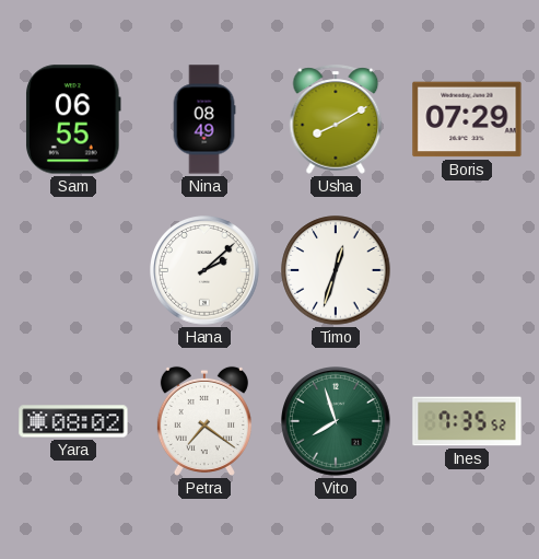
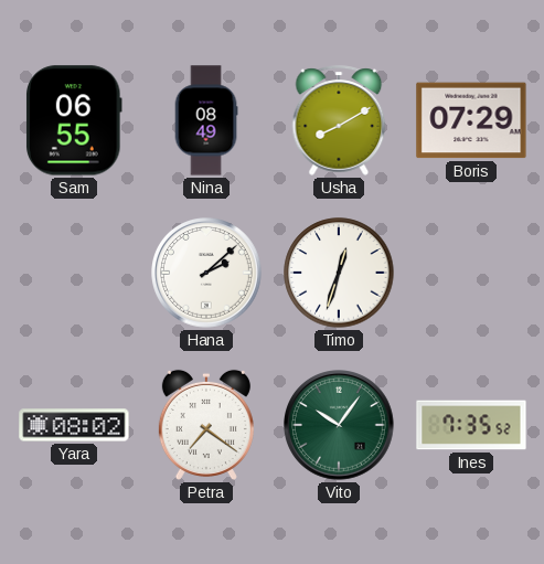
Vito: 7:57 -> 10:06
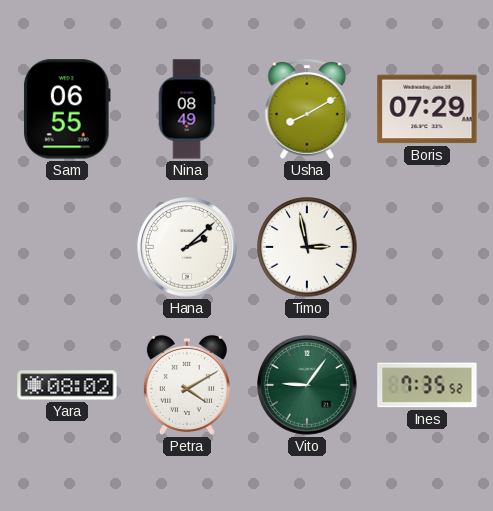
Timo: 12:33 -> 2:58
Petra: 7:21 -> 4:10
Vito: 10:06 -> 9:06
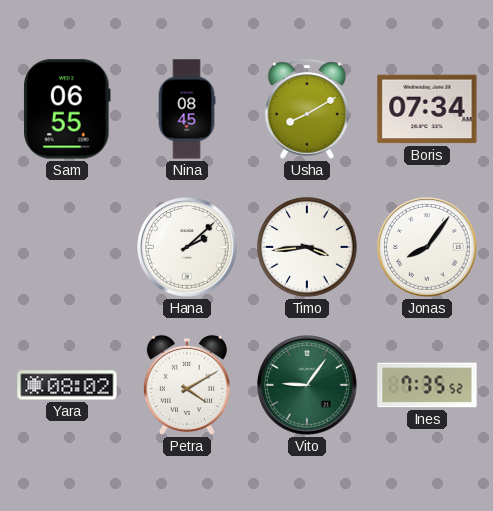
Nina: 08:49 -> 08:45
Boris: 07:29 -> 07:34
Timo: 2:58 -> 3:44
Jonas: none -> 8:06
